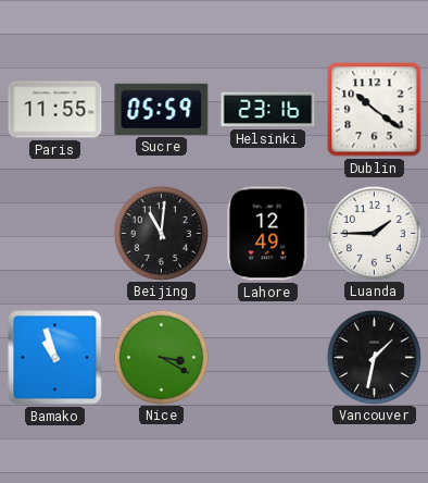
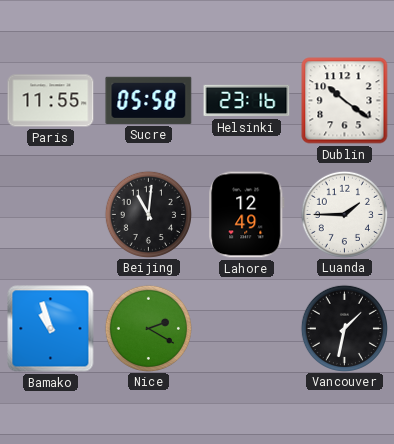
Sucre: 05:59 -> 05:58
Nice: 3:20 -> 2:20
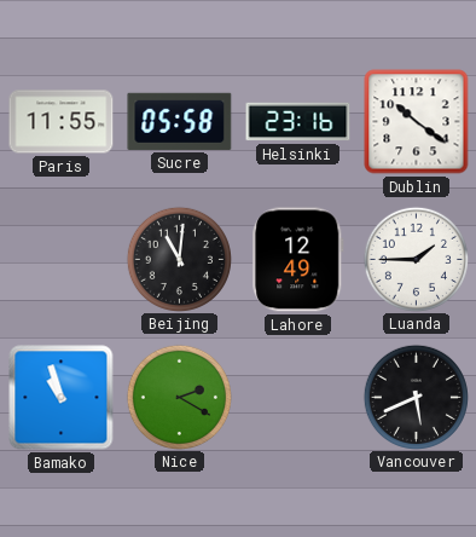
Vancouver: 1:32 -> 5:41
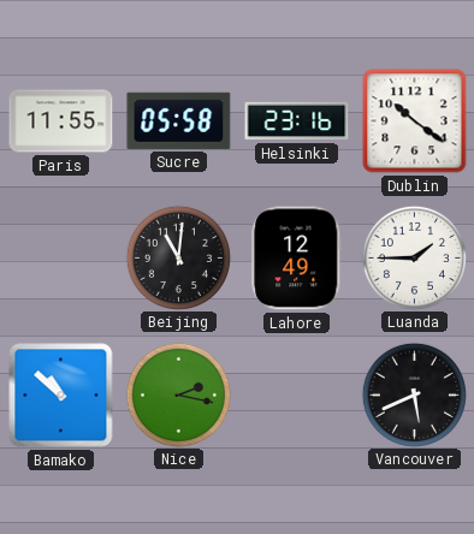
Bamako: 10:57 -> 10:52
Nice: 2:20 -> 2:17
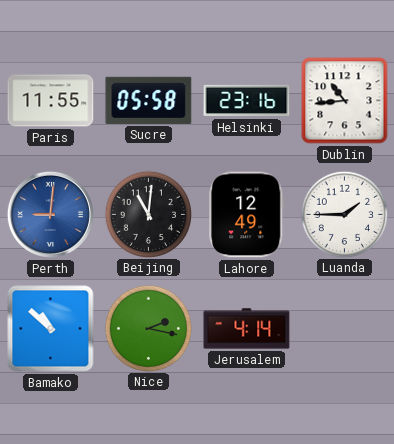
Dublin: 10:21 -> 10:44
Perth: none -> 9:01
Jerusalem: none -> 4:14
Vancouver: 5:41 -> none
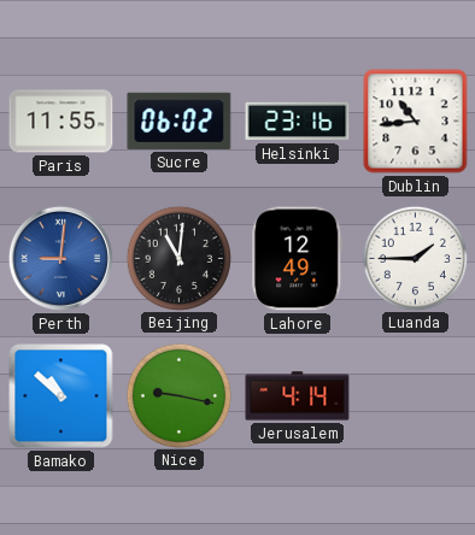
Sucre: 05:58 -> 06:02
Nice: 2:17 -> 9:17
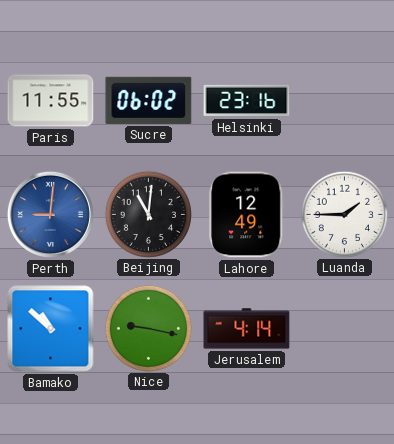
Dublin: 10:44 -> none
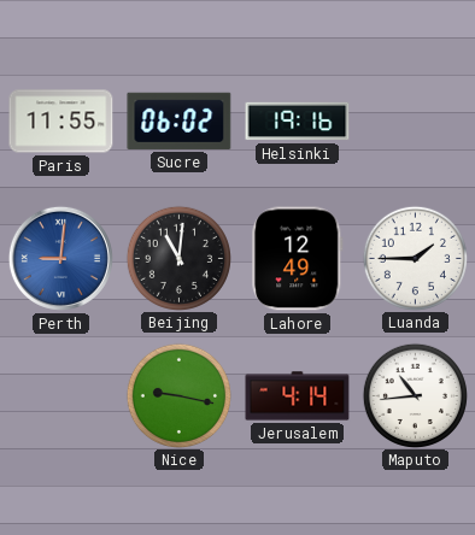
Helsinki: 23:16 -> 19:16
Bamako: 10:52 -> none
Maputo: none -> 10:44
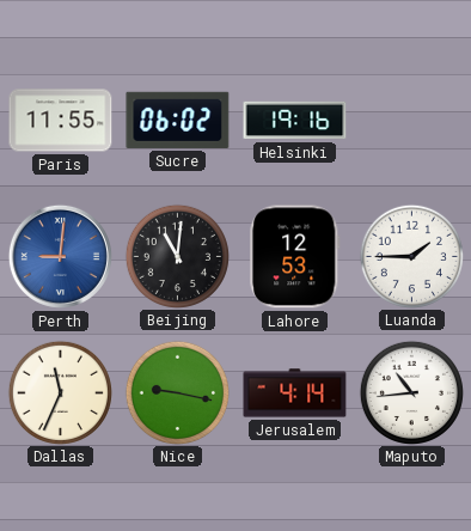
Lahore: 12:49 -> 12:53
Dallas: none -> 11:34
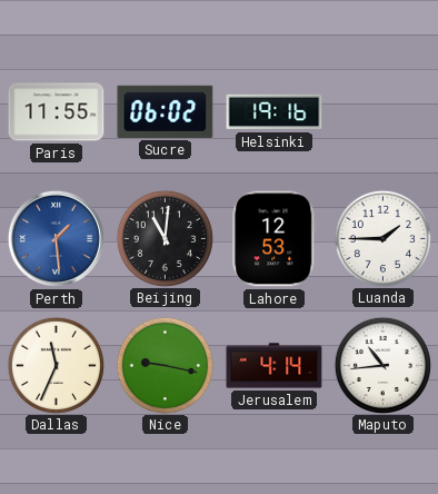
Perth: 9:01 -> 1:29
